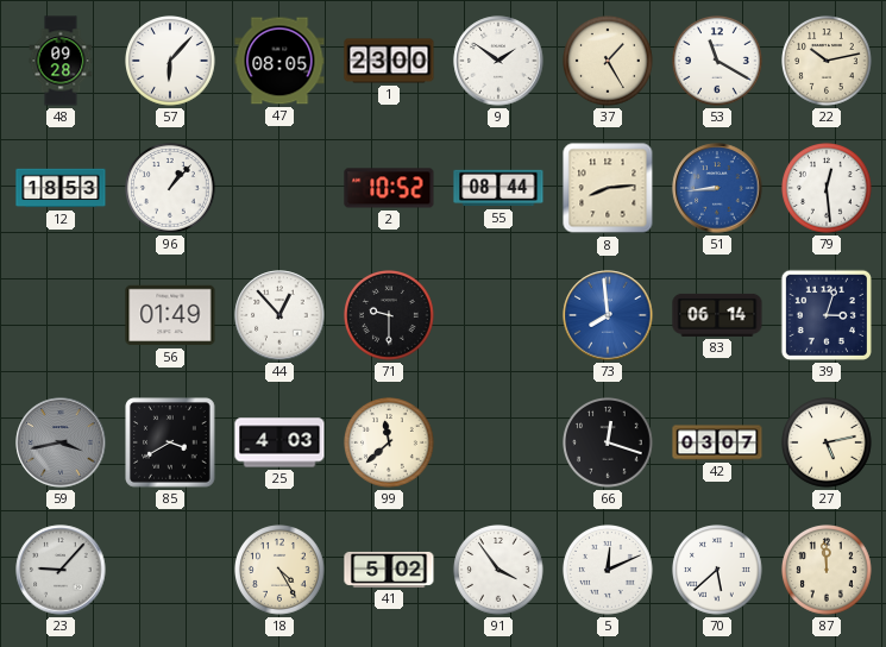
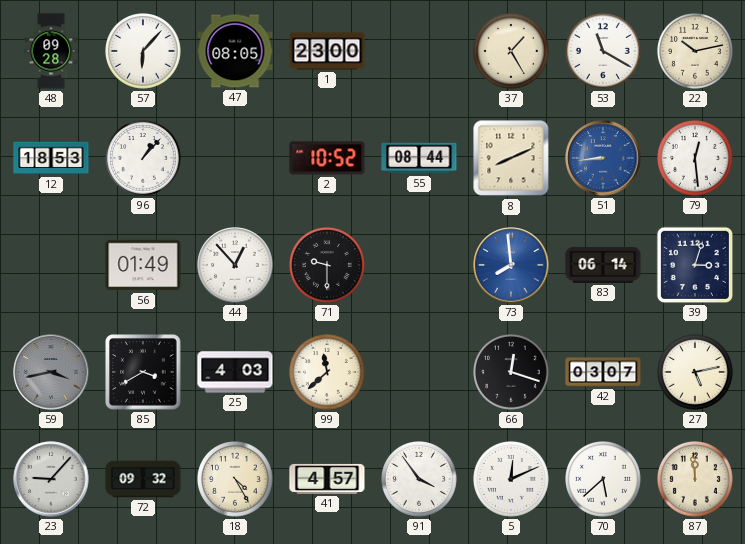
9: 1:51 -> none
8: 8:14 -> 8:11
72: none -> 09:32
41: 5:02 -> 4:57
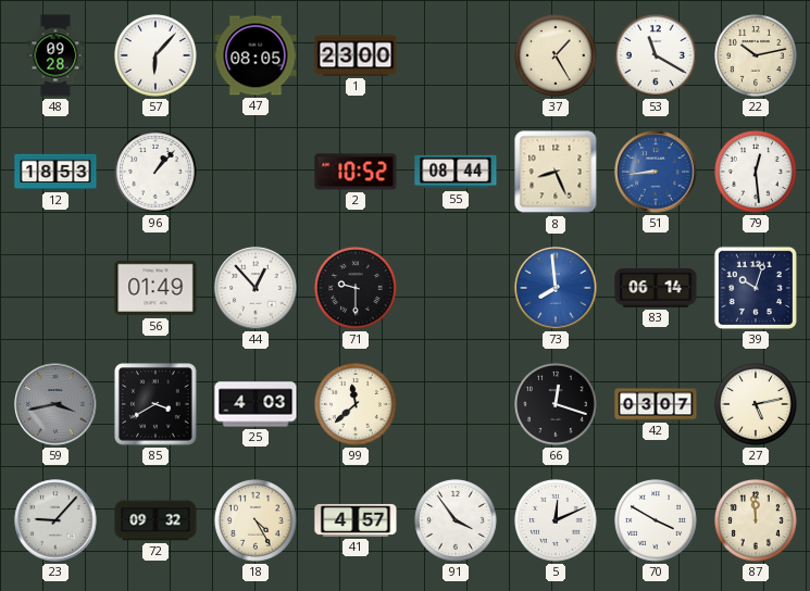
8: 8:11 -> 8:26
39: 3:03 -> 10:03
70: 5:38 -> 3:50
